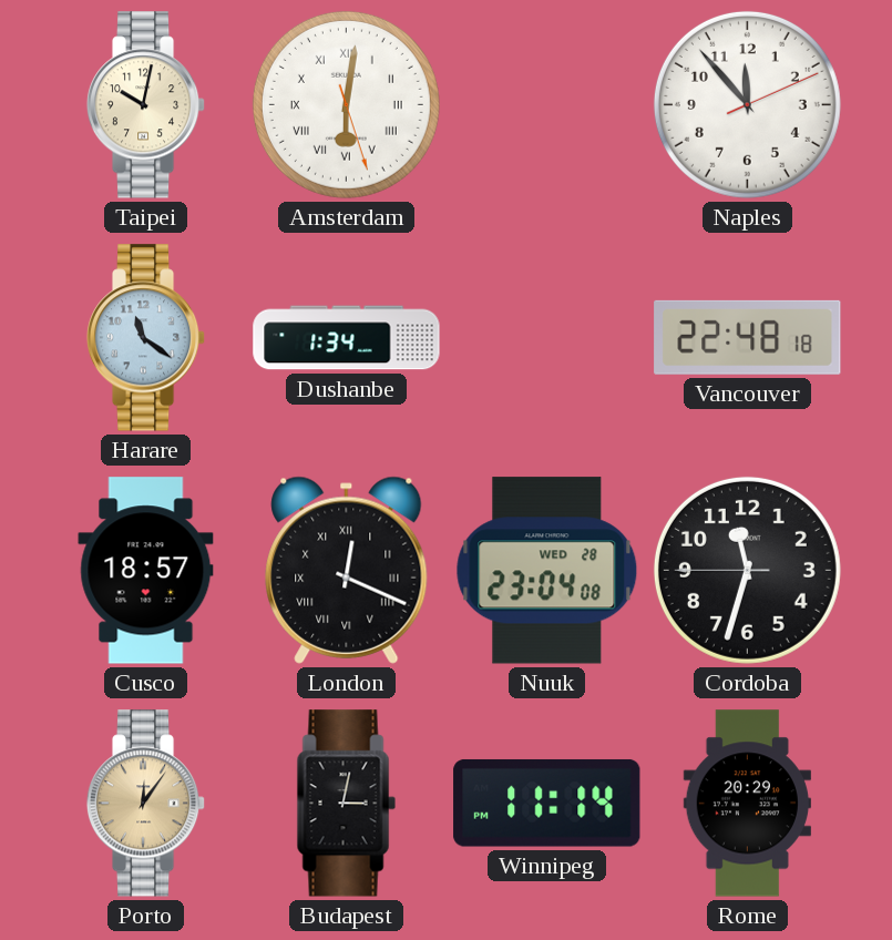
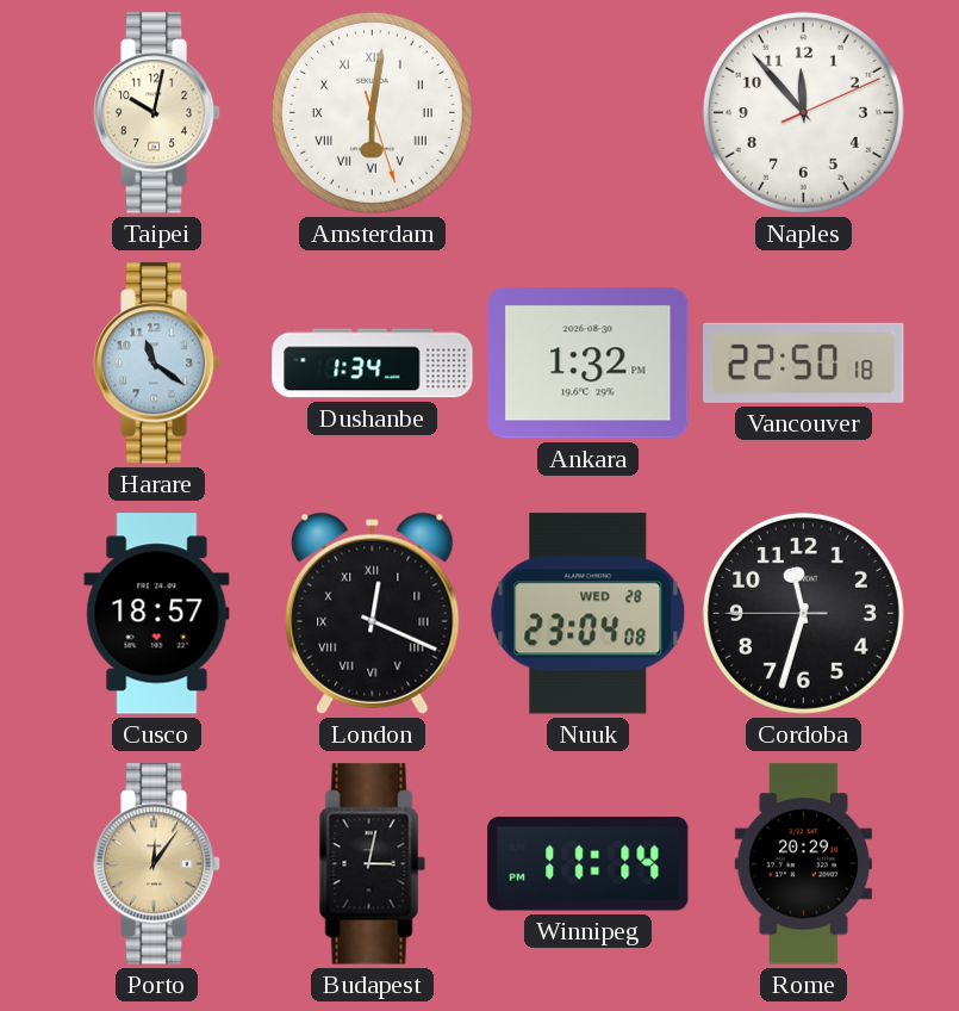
Ankara: none -> 1:32
Vancouver: 22:48 -> 22:50
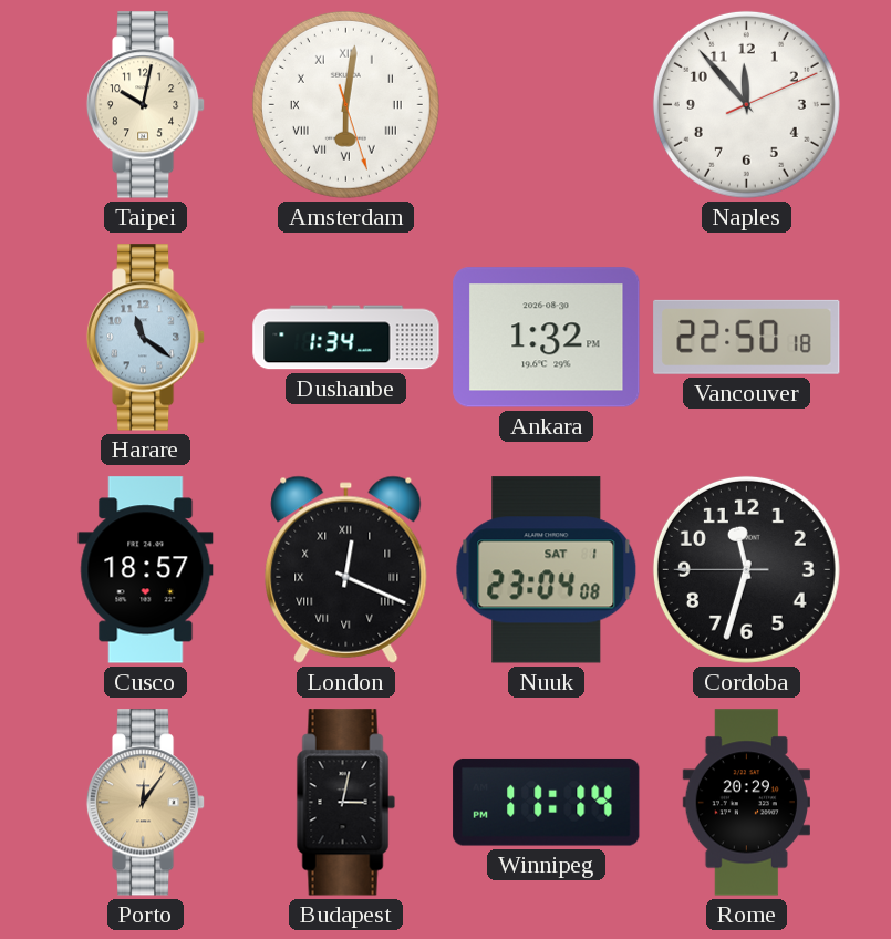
Nuuk date: WED 28 -> SAT 1
